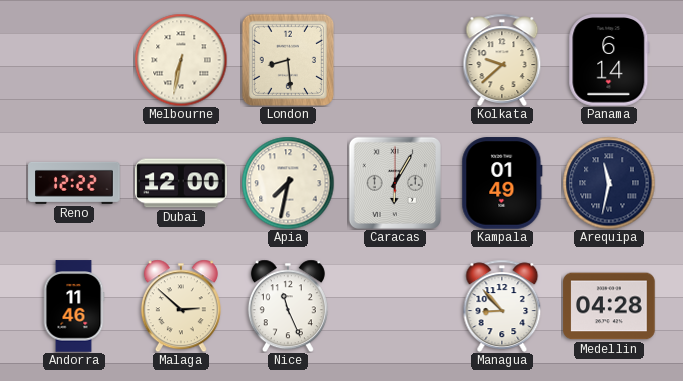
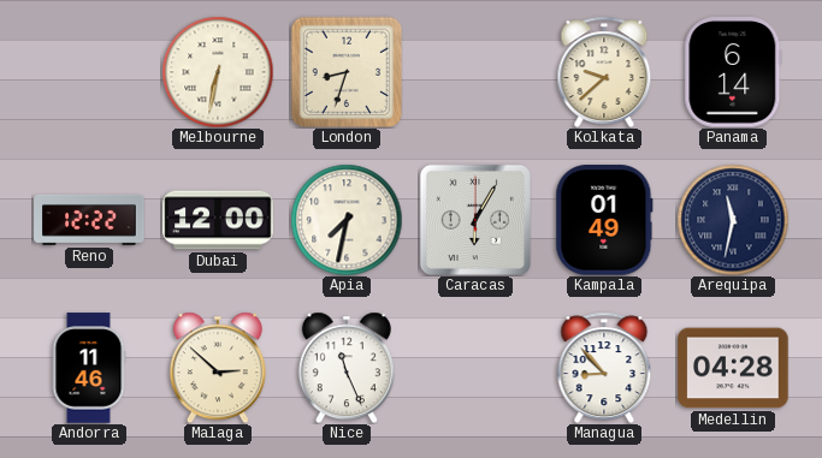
London: 8:29 -> 8:33
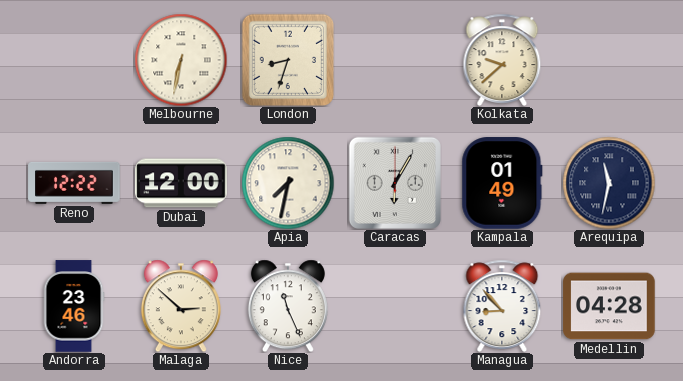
Panama: 6:14 -> none
Andorra: 11:46 -> 23:46
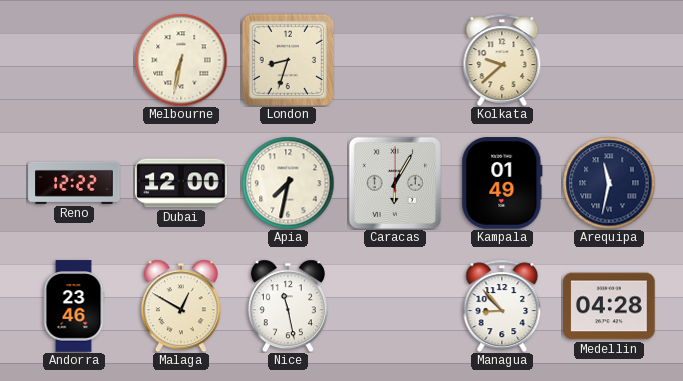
Malaga: 2:52 -> 12:50
Nice: 11:26 -> 11:28
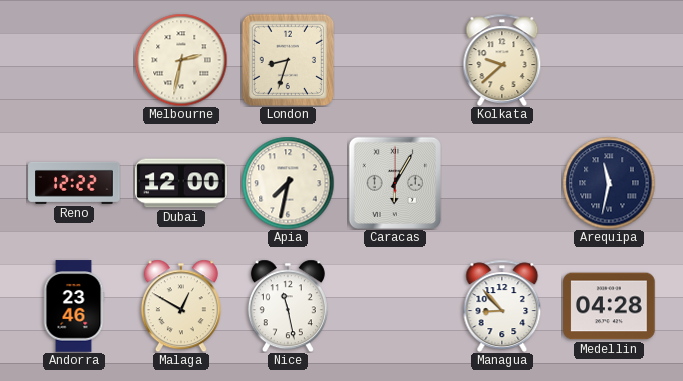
Melbourne: 6:32 -> 2:32
Kampala: 01:49 -> none
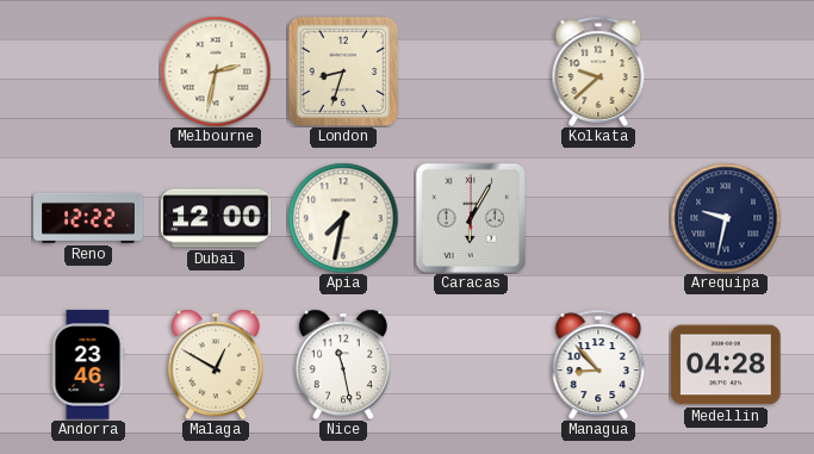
Arequipa: 11:32 -> 9:32
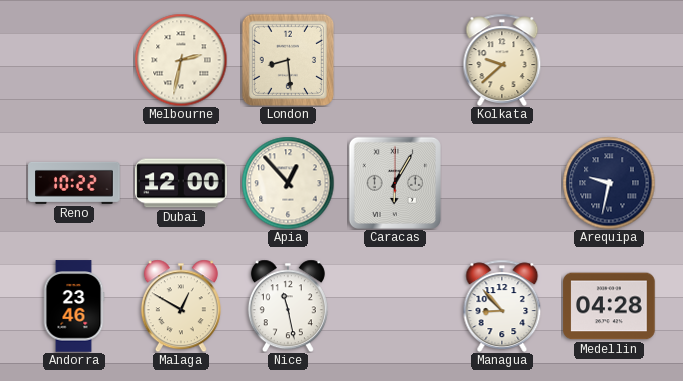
London: 8:33 -> 8:29
Reno: 12:22 -> 10:22
Apia: 7:32 -> 12:53
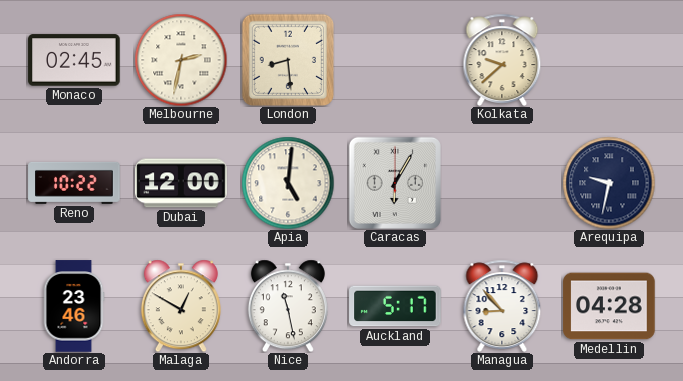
Monaco: none -> 02:45
Apia: 12:53 -> 5:01
Auckland: none -> 5:17
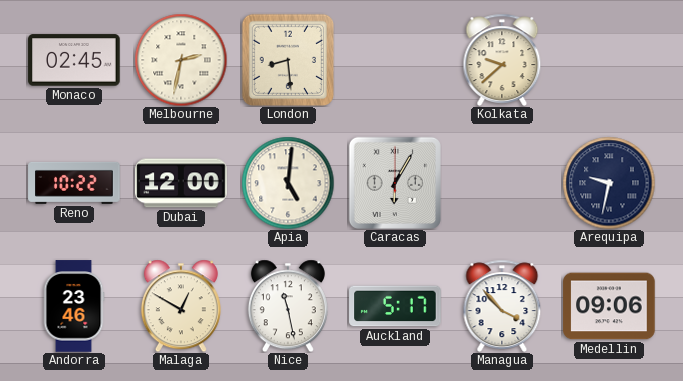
Managua: 8:53 -> 3:53
Medellin: 04:28 -> 09:06
